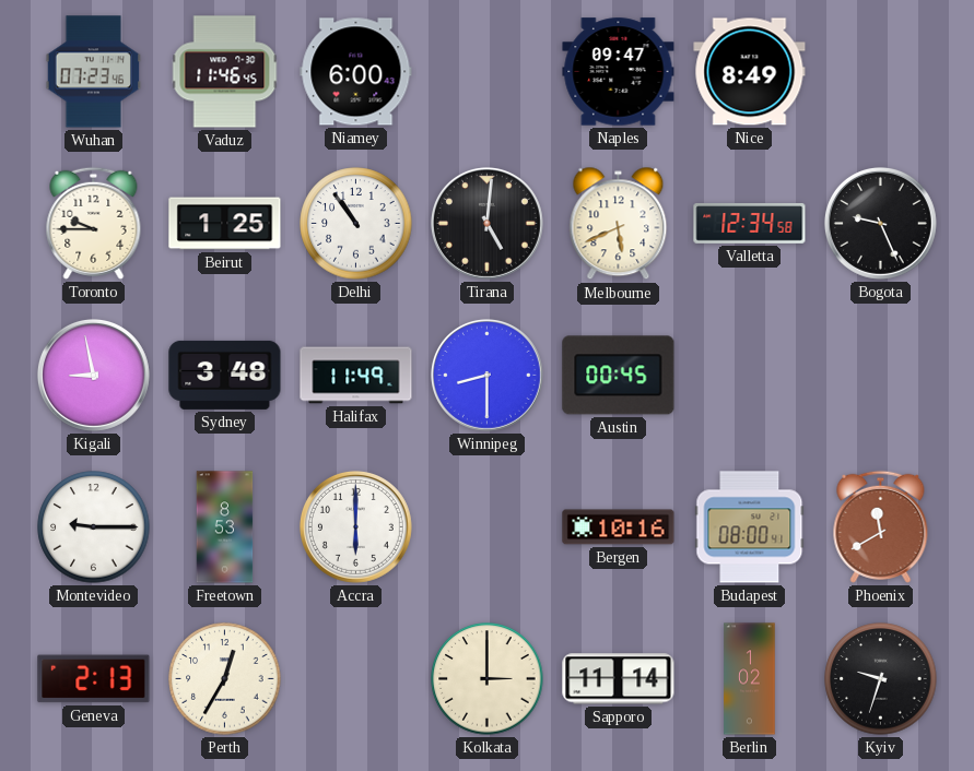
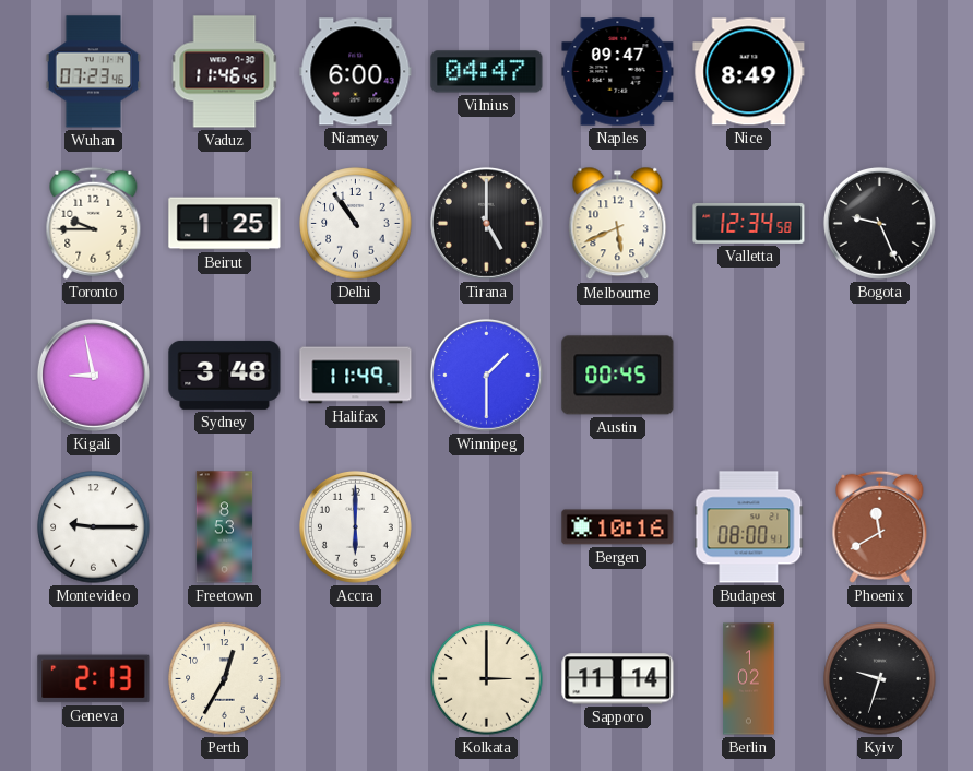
Vilnius: none -> 04:47
Tirana: 5:01 -> 5:00
Winnipeg: 8:30 -> 1:30
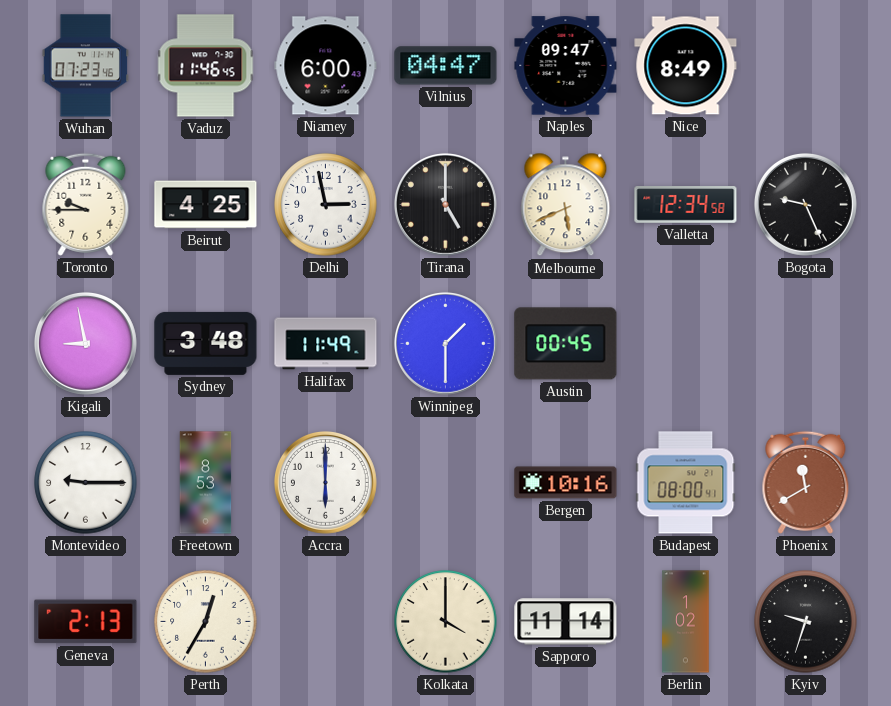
Beirut: 1:25 -> 4:25
Delhi: 10:54 -> 2:58
Kolkata: 3:00 -> 4:00
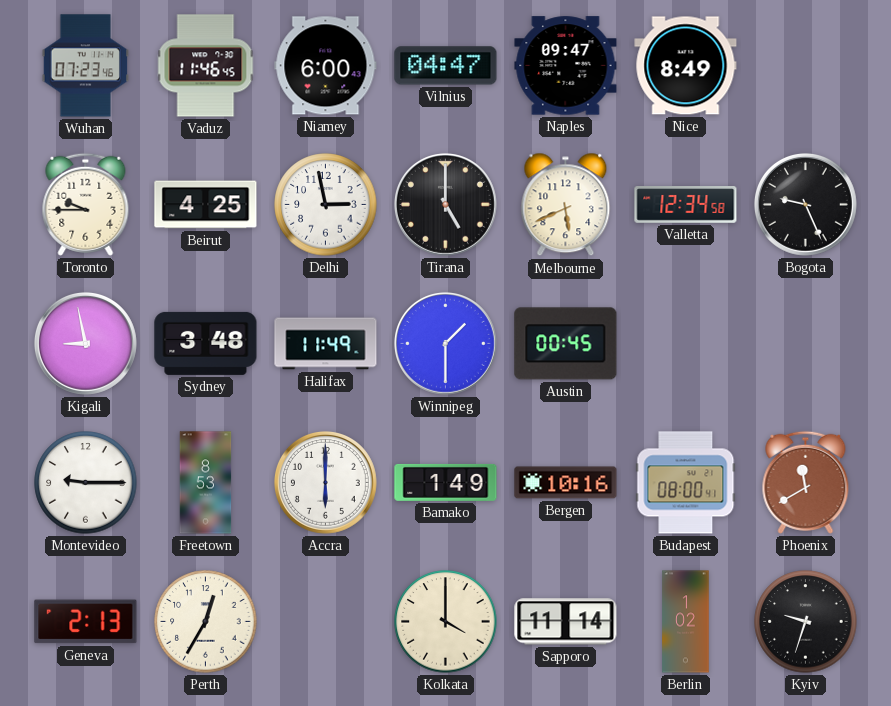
Bamako: none -> 1:49
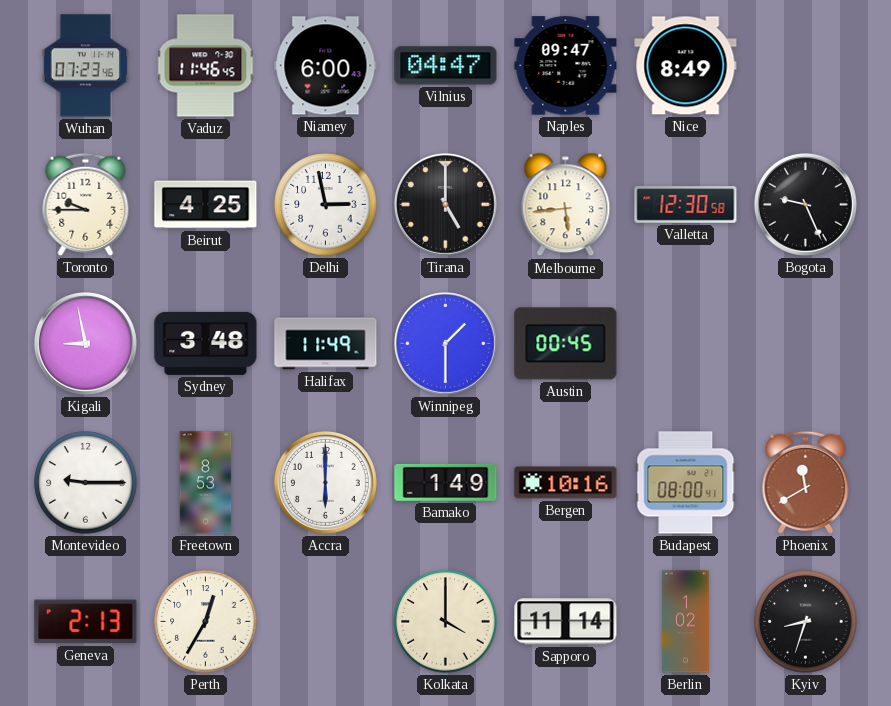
Melbourne: 5:41 -> 5:44
Valletta: 12:34 -> 12:30
Kyiv: 9:33 -> 8:33
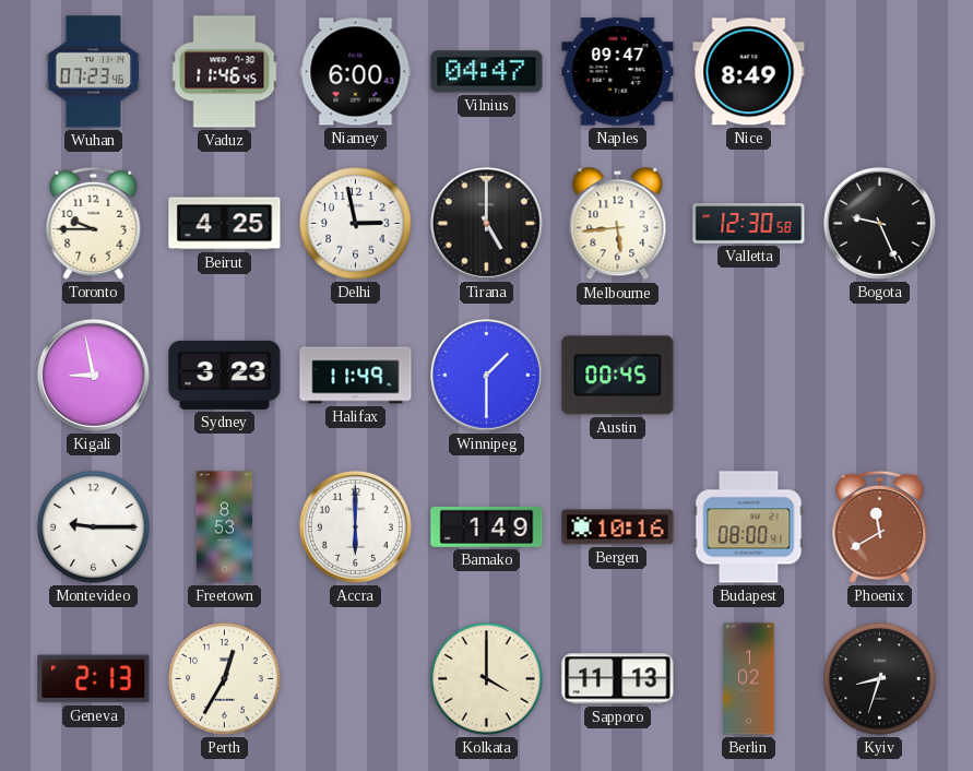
Sydney: 3:48 -> 3:23
Sapporo: 11:14 -> 11:13
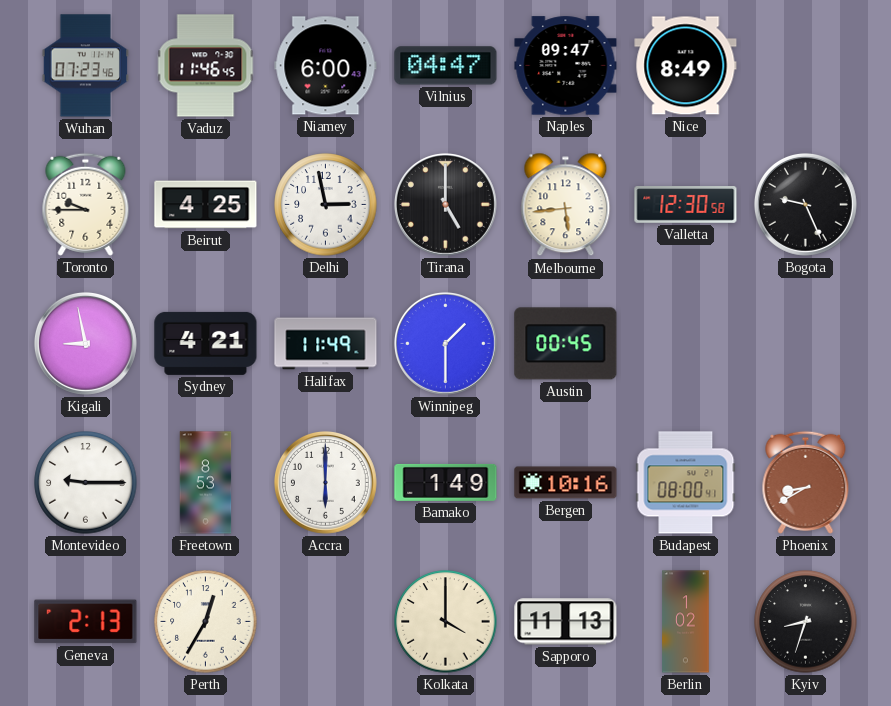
Sydney: 3:23 -> 4:21
Phoenix: 11:40 -> 8:40
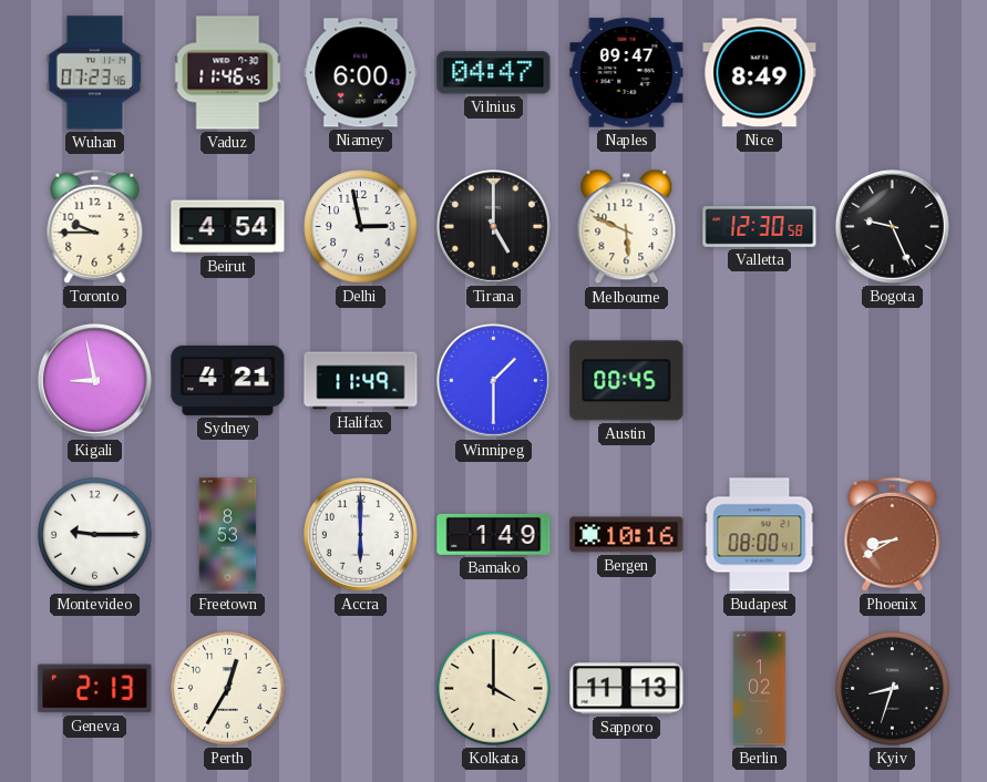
Beirut: 4:25 -> 4:54
Melbourne: 5:44 -> 5:49
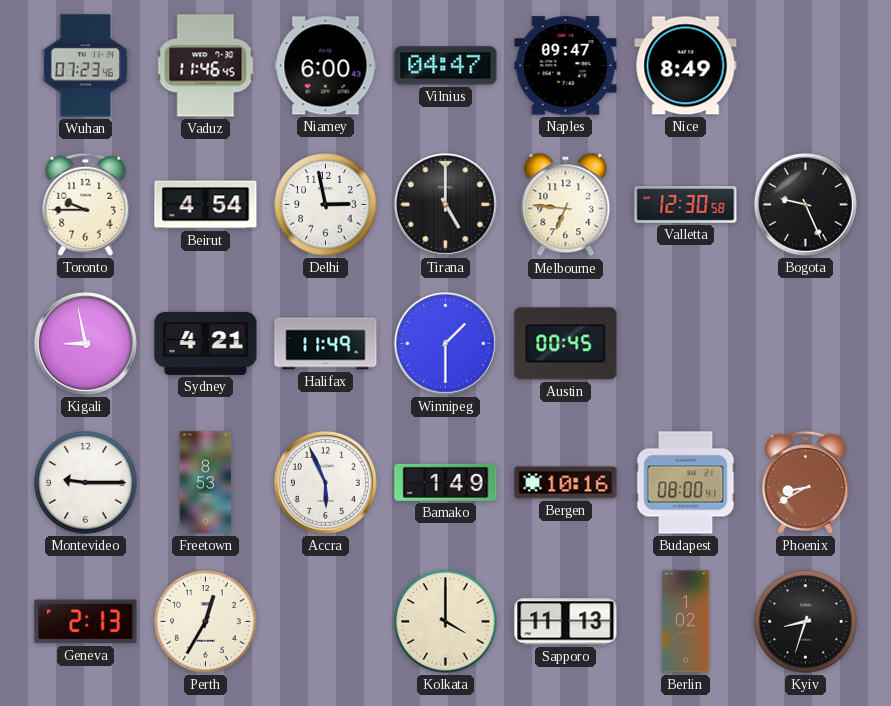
Melbourne: 5:49 -> 6:46
Accra: 6:00 -> 5:56
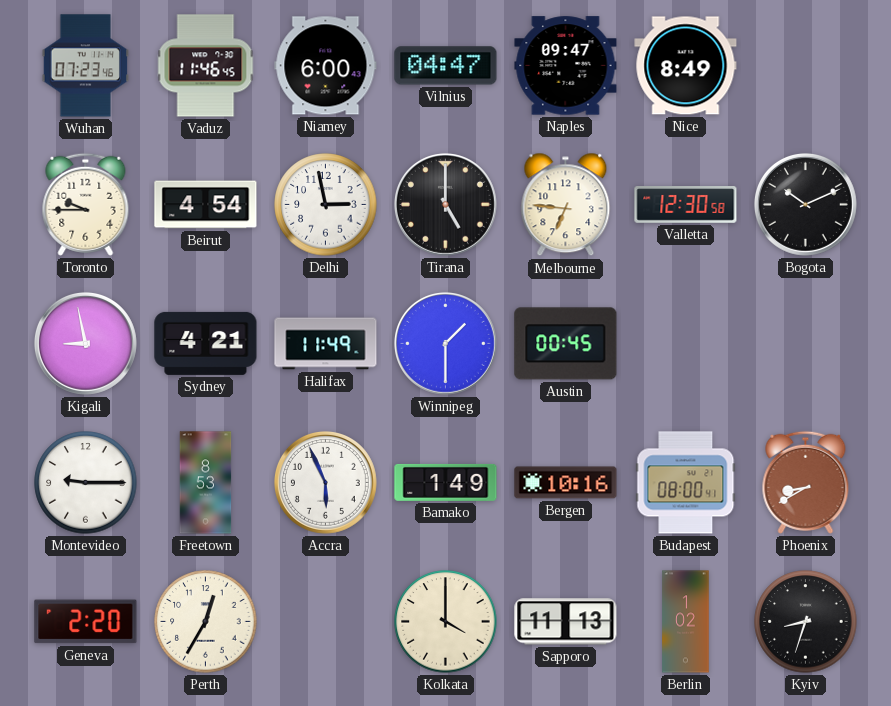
Bogota: 9:26 -> 10:11
Geneva: 2:13 -> 2:20
